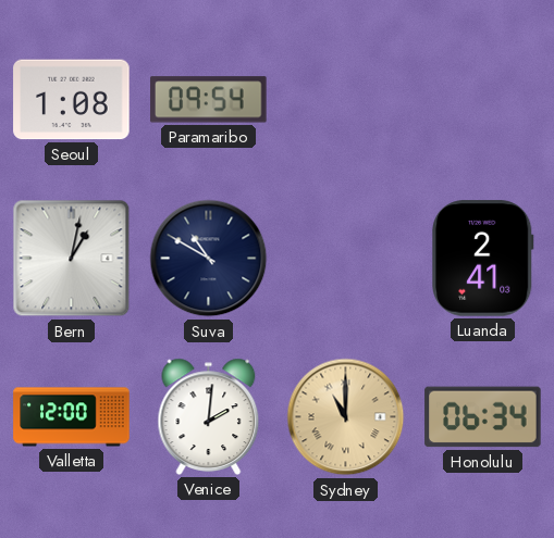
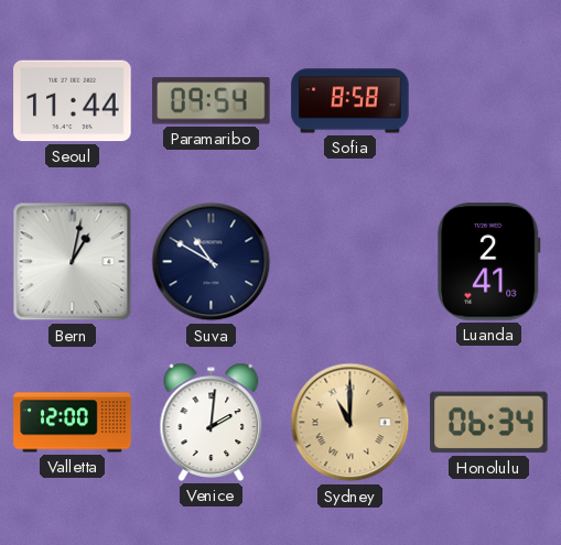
Seoul: 1:08 -> 11:44
Sofia: none -> 8:58
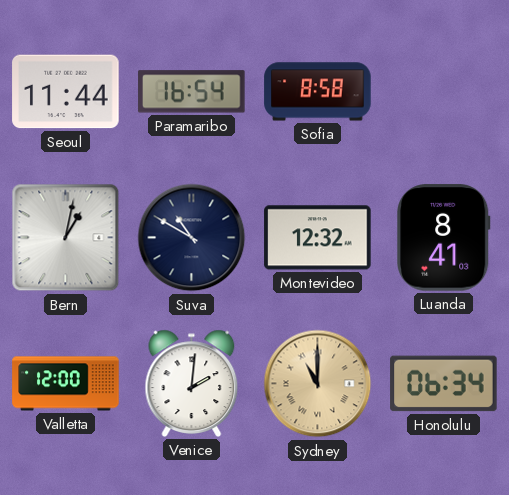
Paramaribo: 09:54 -> 16:54
Montevideo: none -> 12:32
Luanda: 2:41 -> 8:41
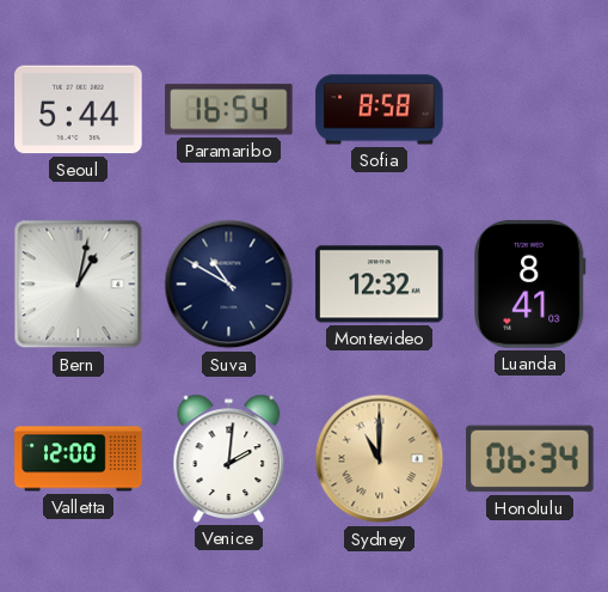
Seoul: 11:44 -> 5:44
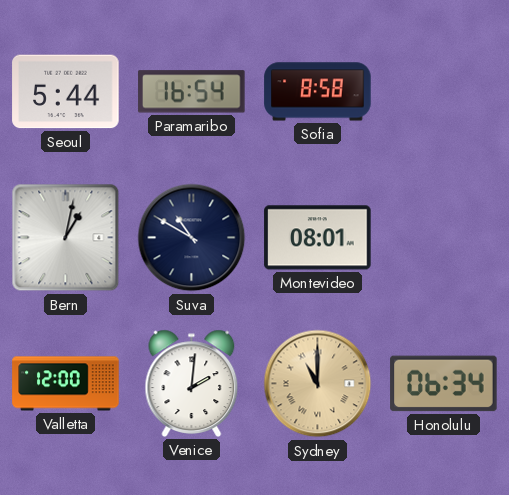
Montevideo: 12:32 -> 08:01
Luanda: 8:41 -> none
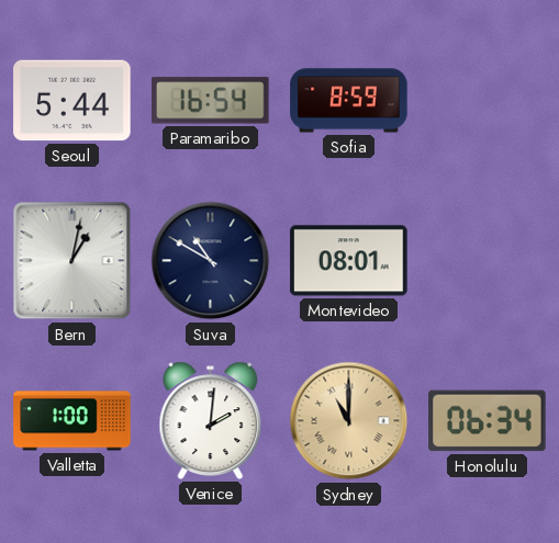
Sofia: 8:58 -> 8:59
Valletta: 12:00 -> 1:00
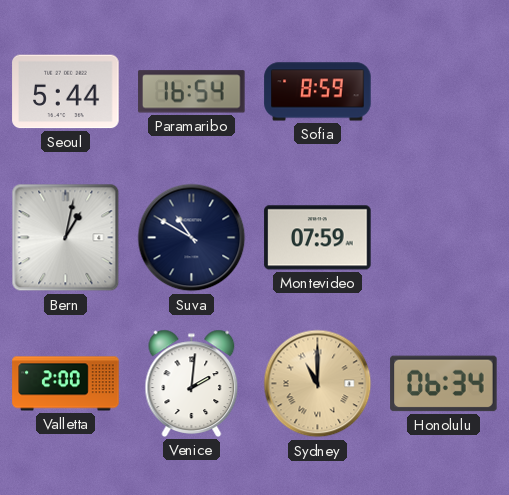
Montevideo: 08:01 -> 07:59
Valletta: 1:00 -> 2:00
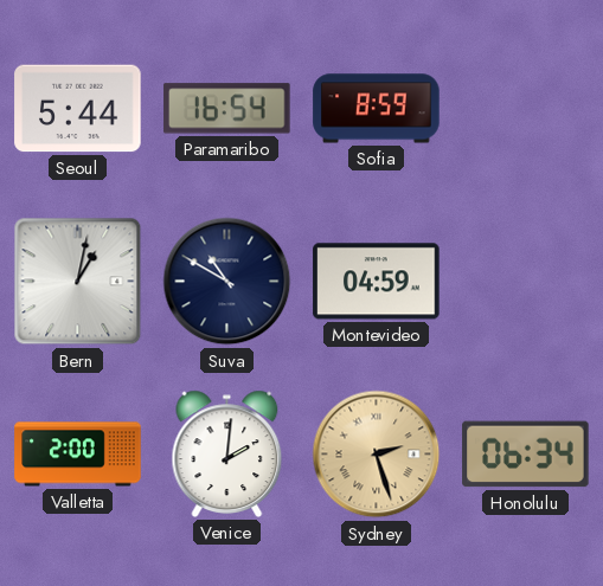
Montevideo: 07:59 -> 04:59
Sydney: 11:00 -> 2:27
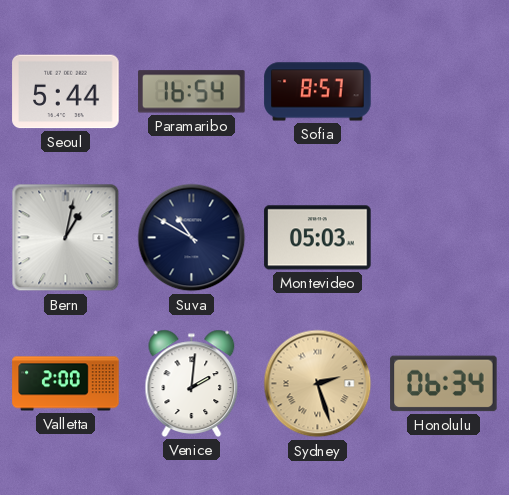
Sofia: 8:59 -> 8:57
Montevideo: 04:59 -> 05:03
